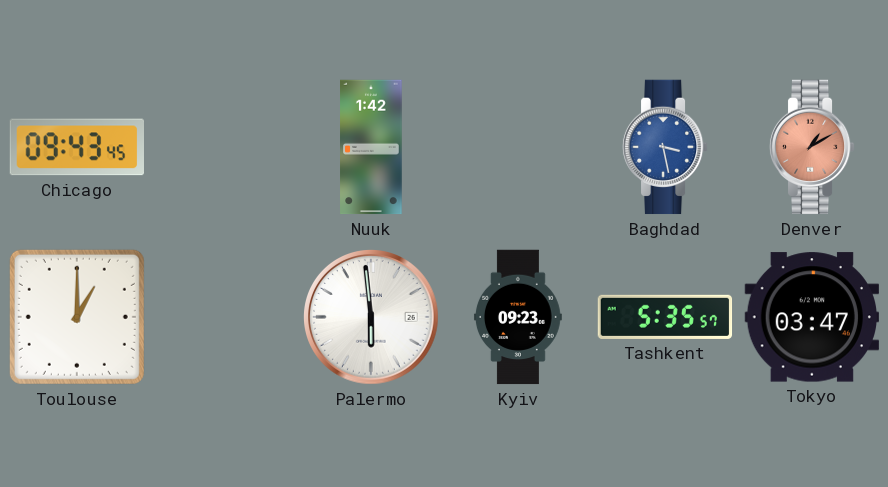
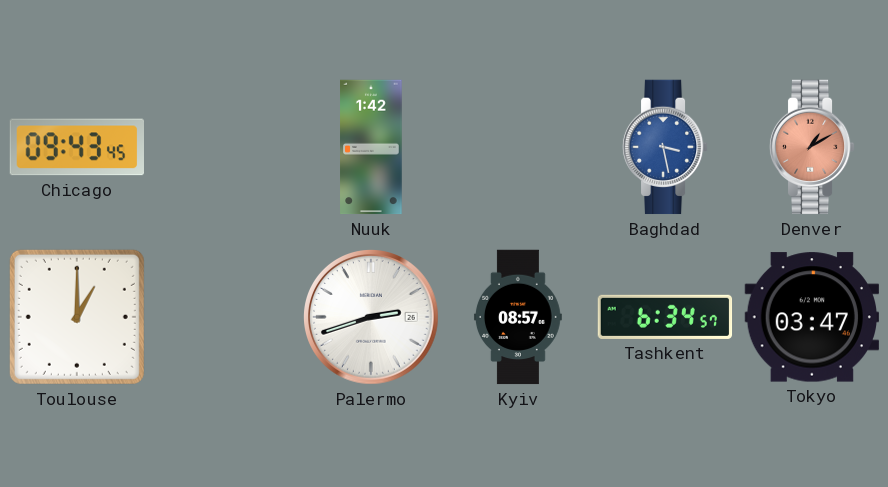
Palermo: 5:59 -> 2:42
Kyiv: 09:23 -> 08:57
Tashkent: 5:35 -> 6:34
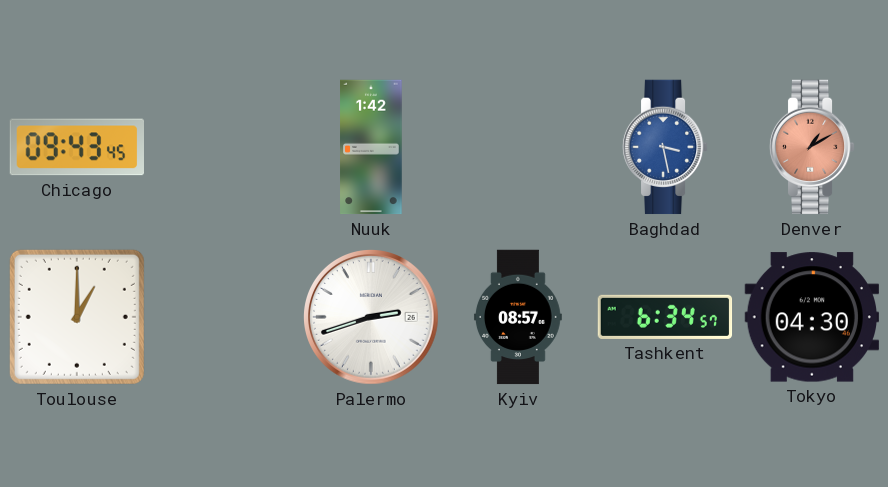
Tokyo: 03:47 -> 04:30
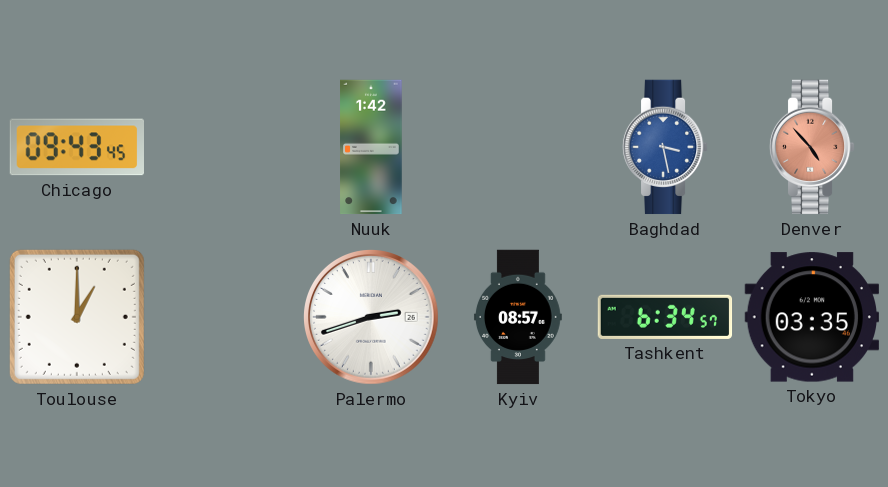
Denver: 1:10 -> 4:53
Tokyo: 04:30 -> 03:35
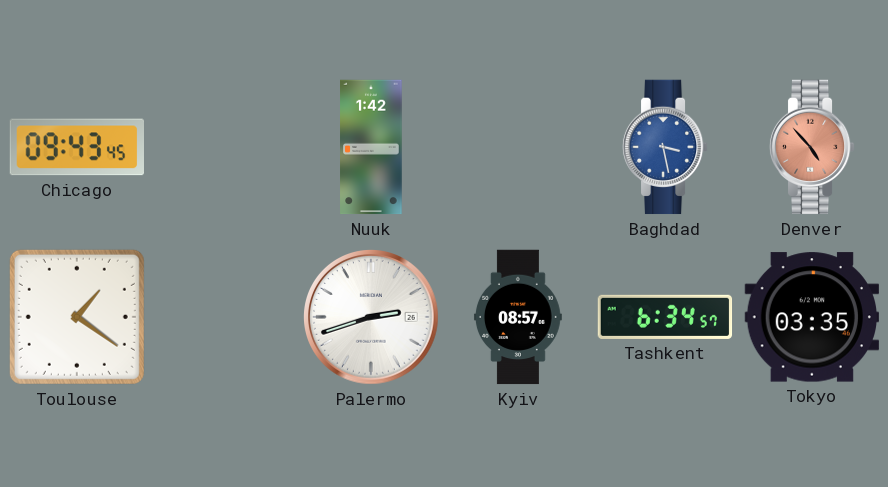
Toulouse: 1:00 -> 1:21
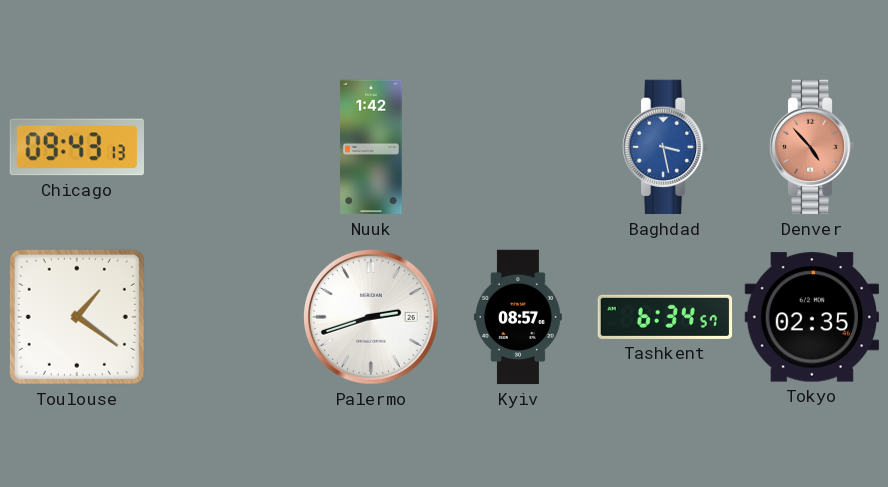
Chicago: 09:43:45 -> 09:43:13
Tokyo: 03:35 -> 02:35
